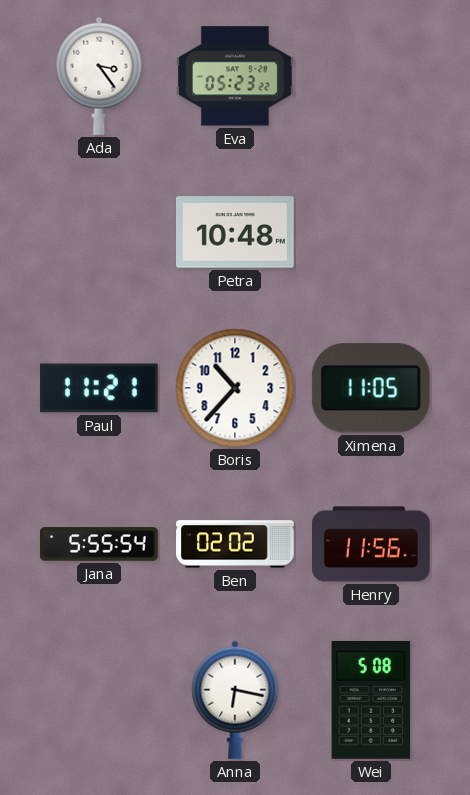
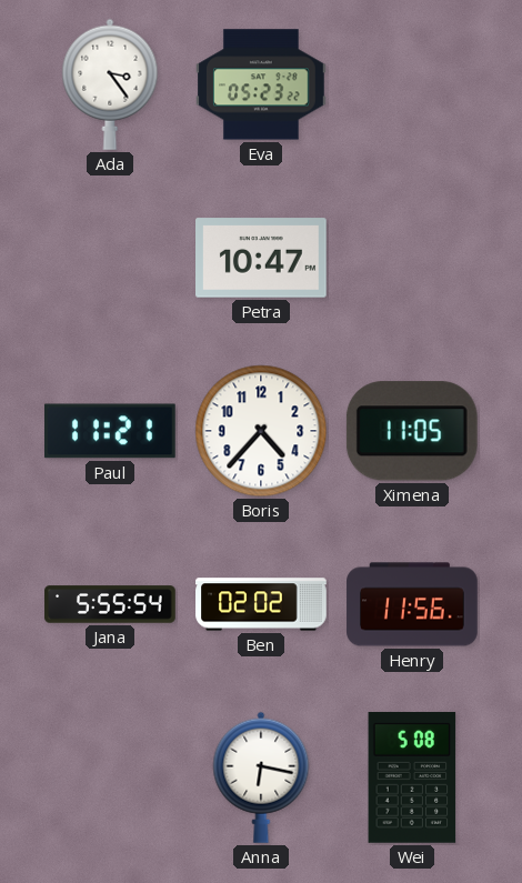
Petra: 10:48 -> 10:47
Boris: 10:37 -> 4:37
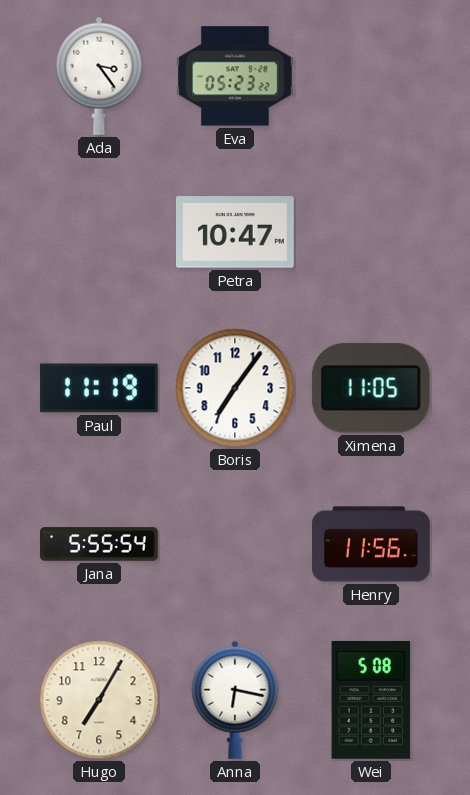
Paul: 11:21 -> 11:19
Boris: 4:37 -> 7:06
Ben: 02:02 -> none
Hugo: none -> 7:05
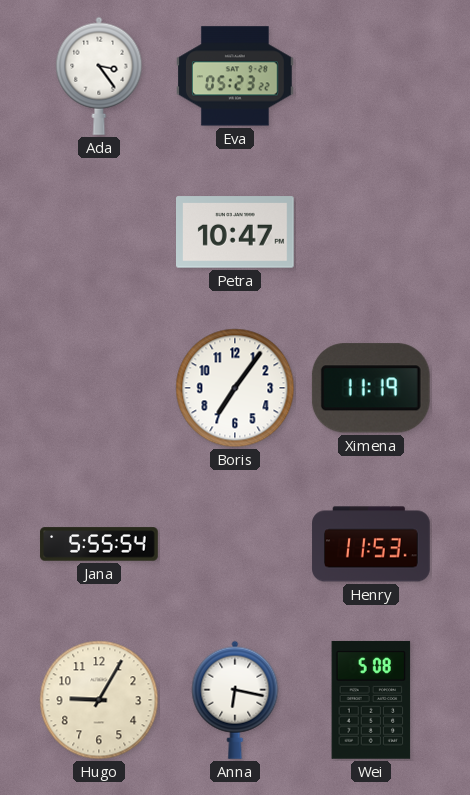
Paul: 11:19 -> none
Ximena: 11:05 -> 11:19
Henry: 11:56 -> 11:53
Hugo: 7:05 -> 9:05
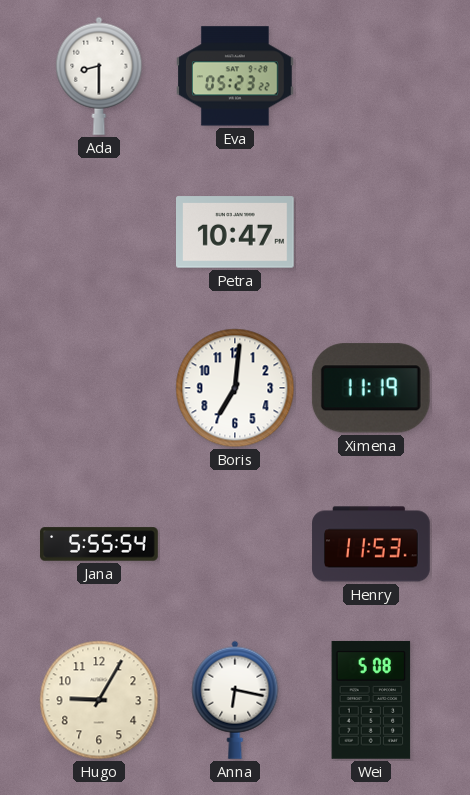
Ada: 3:24 -> 8:30
Boris: 7:06 -> 7:01
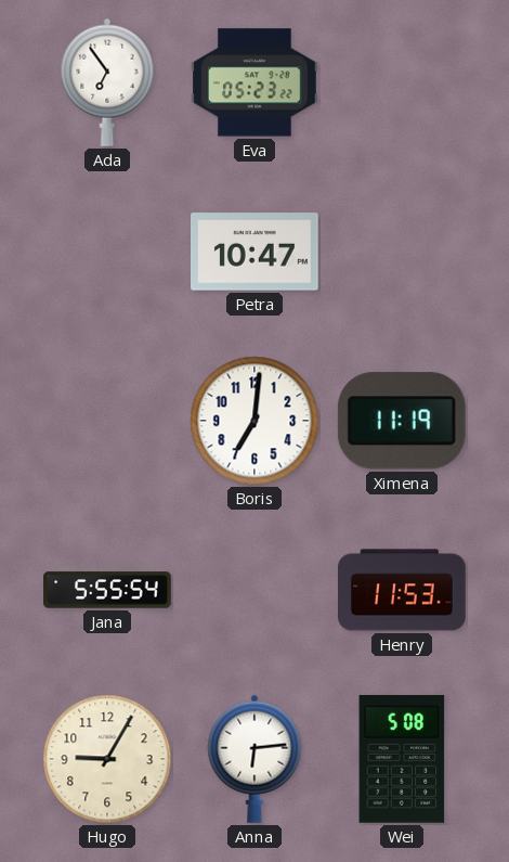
Ada: 8:30 -> 6:54
Anna: 6:17 -> 6:14
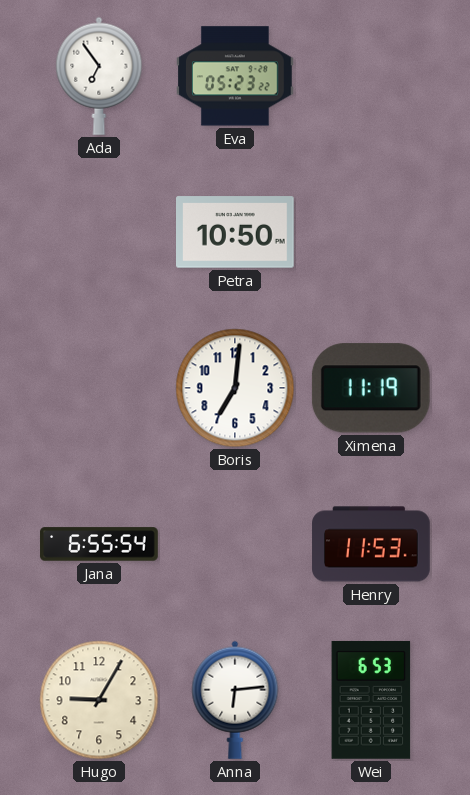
Petra: 10:47 -> 10:50
Jana: 5:55 -> 6:55
Wei: 5:08 -> 6:53
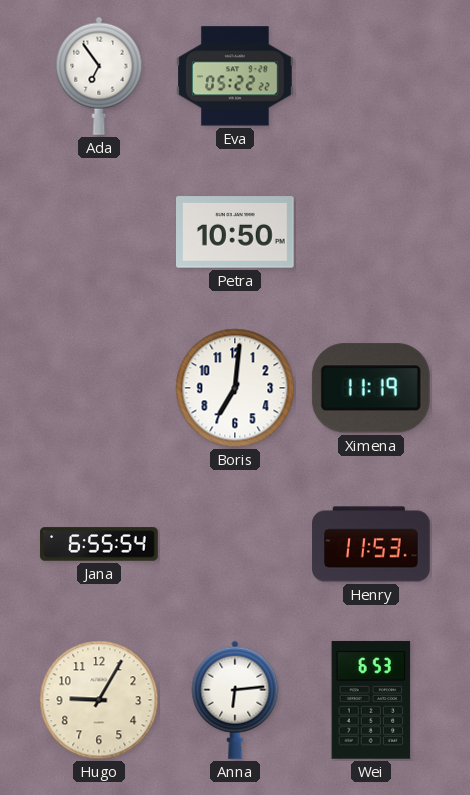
Eva: 05:23 -> 05:22
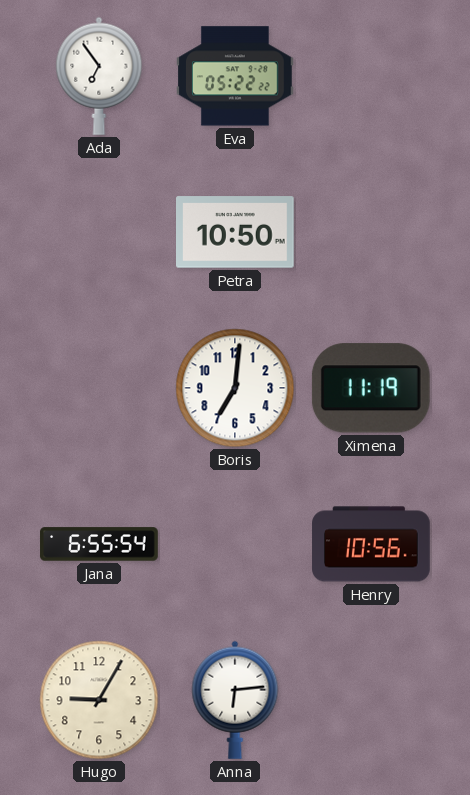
Henry: 11:53 -> 10:56
Wei: 6:53 -> none
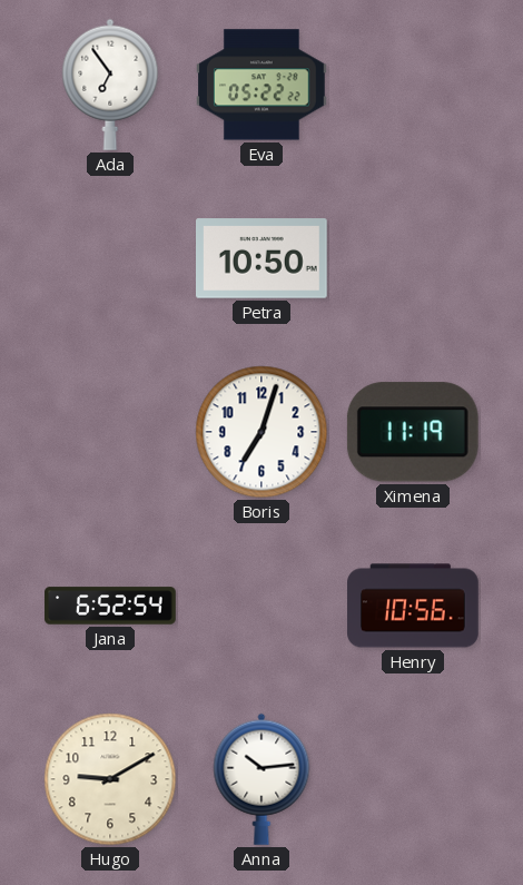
Boris: 7:01 -> 7:03
Jana: 6:55 -> 6:52
Hugo: 9:05 -> 9:10
Anna: 6:14 -> 10:14
